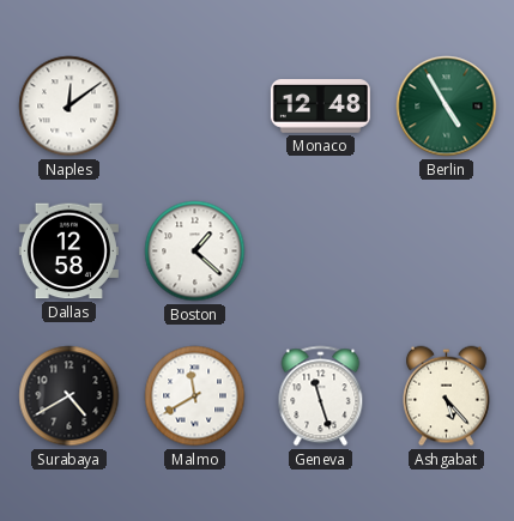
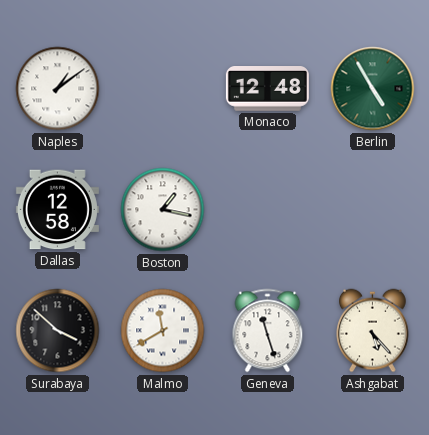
Naples: 12:09 -> 1:09
Boston: 1:22 -> 1:17
Surabaya: 4:40 -> 3:52
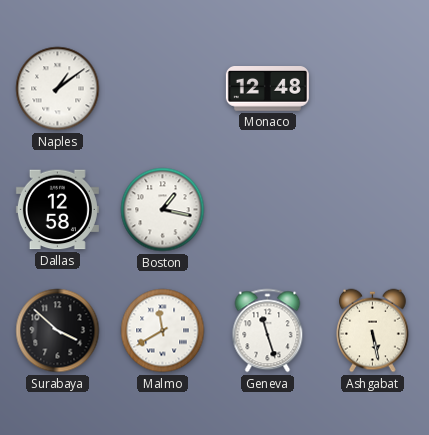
Berlin: 4:55 -> none
Ashgabat: 5:23 -> 5:28
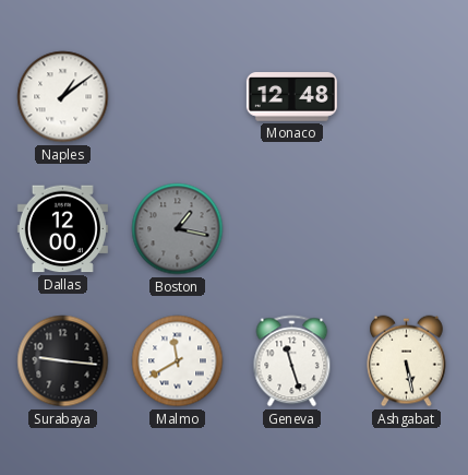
Dallas: 12:58 -> 12:00
Boston dial: white -> grey
Surabaya: 3:52 -> 9:16
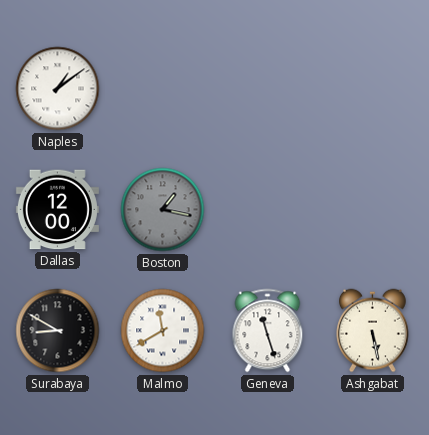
Monaco: 12:48 -> none
Surabaya: 9:16 -> 8:50
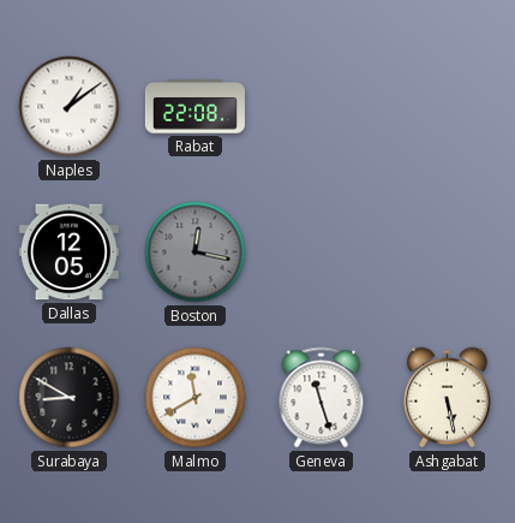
Rabat: none -> 22:08
Dallas: 12:00 -> 12:05
Boston: 1:17 -> 12:17
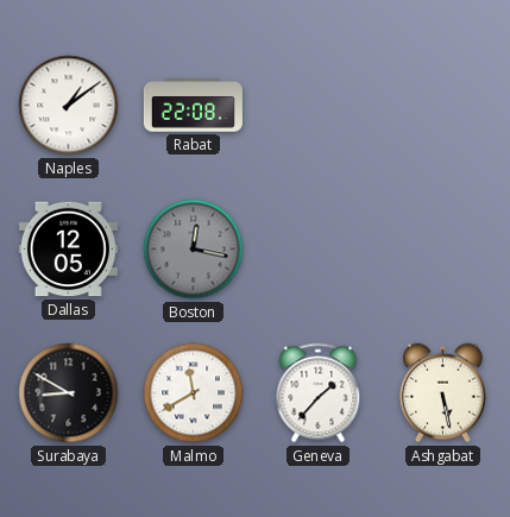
Geneva: 11:27 -> 1:37
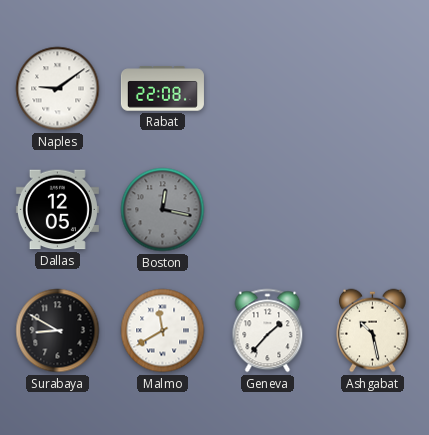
Naples: 1:09 -> 9:09
Ashgabat: 5:28 -> 10:28
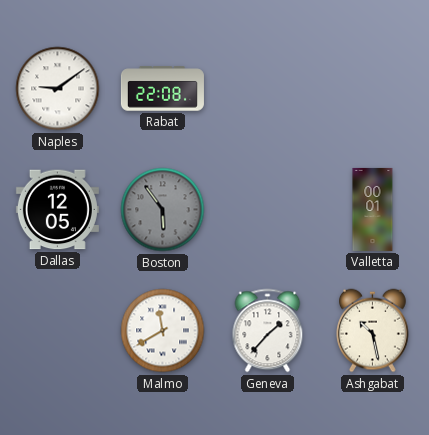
Boston: 12:17 -> 5:54
Valletta: none -> 00:01
Surabaya: 8:50 -> none
